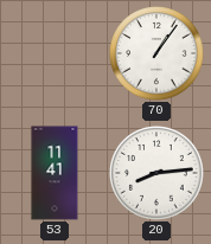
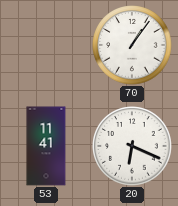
20: 8:14 -> 6:19
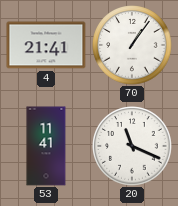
4: none -> 21:41
20: 6:19 -> 11:19
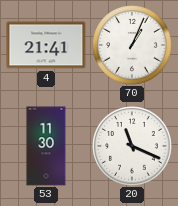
70: 1:06 -> 1:04
53: 11:41 -> 11:30
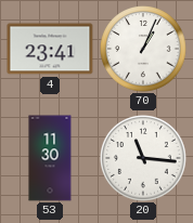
4: 21:41 -> 23:41
20: 11:19 -> 11:16
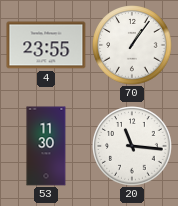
4: 23:41 -> 23:55
70: 1:04 -> 1:06
